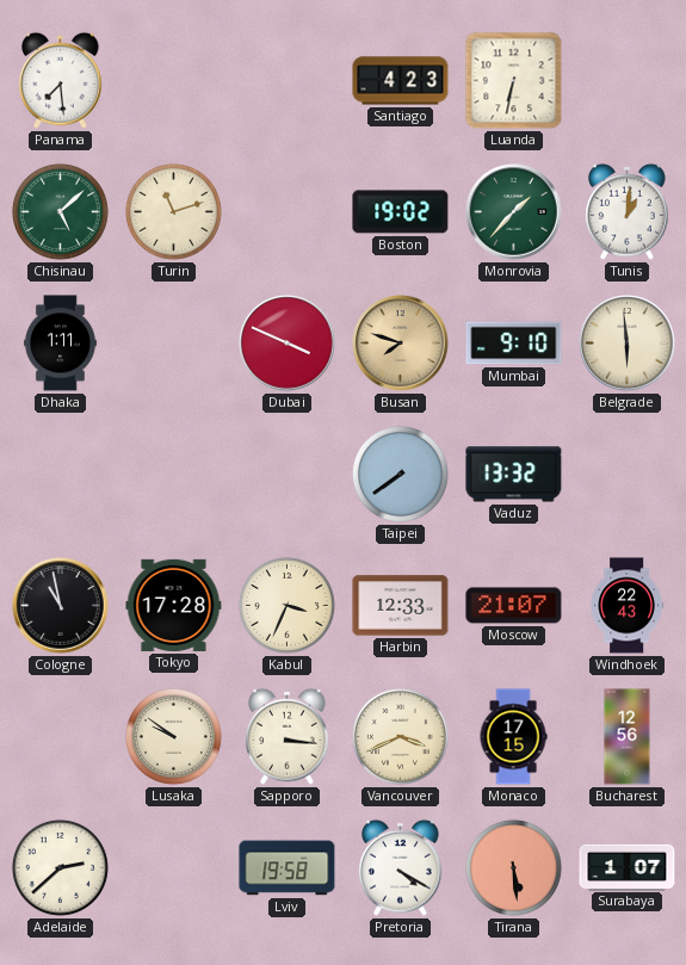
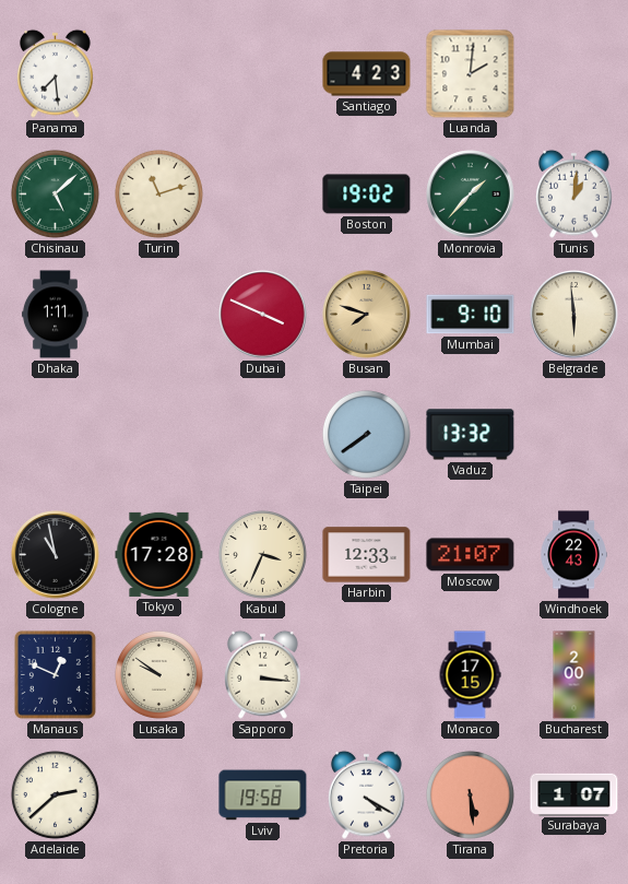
Luanda: 6:32 -> 2:01
Manaus: none -> 12:49
Vancouver: 3:41 -> none
Bucharest: 12:56 -> 2:00
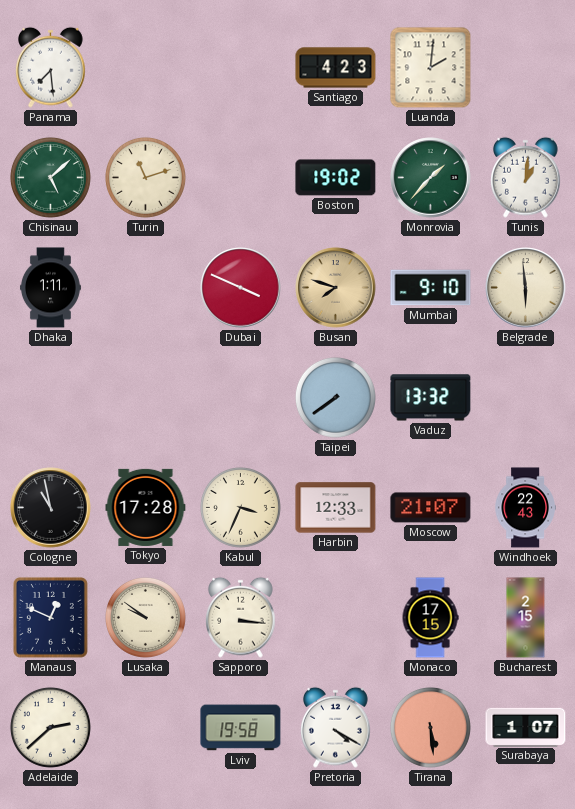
Bucharest: 2:00 -> 2:15
